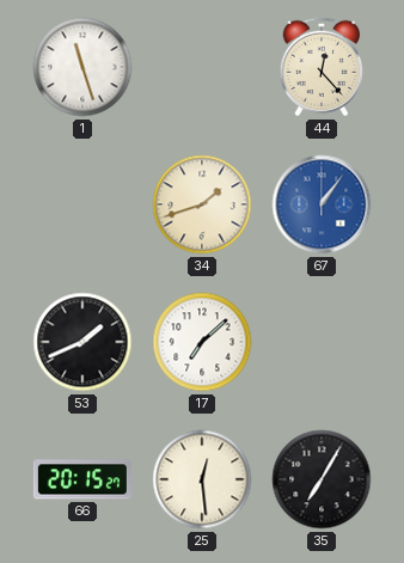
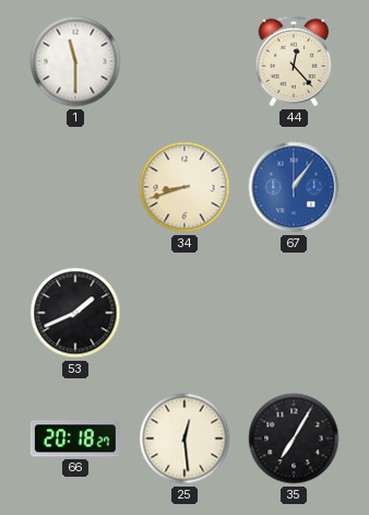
1: 11:27 -> 11:30
34: 1:42 -> 8:42
17: 7:08 -> none
66: 20:15 -> 20:18
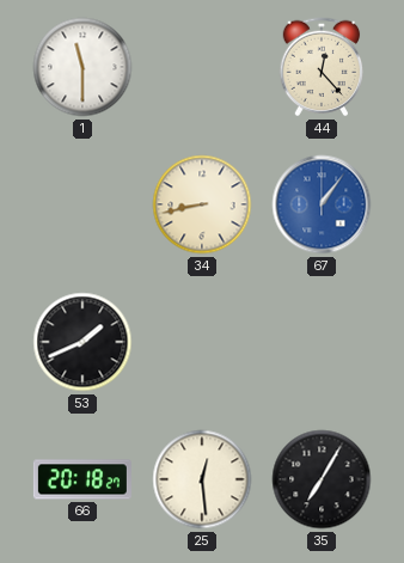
34: 8:42 -> 8:43
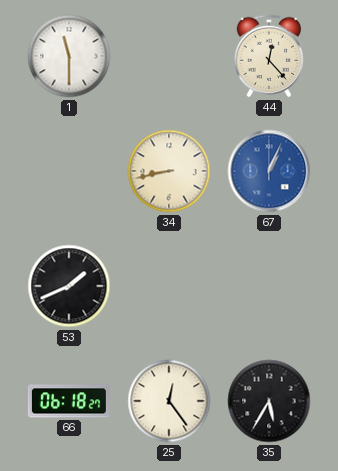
67: 1:06 -> 1:04
66: 20:18 -> 06:18
25: 12:29 -> 12:24
35: 7:05 -> 5:35
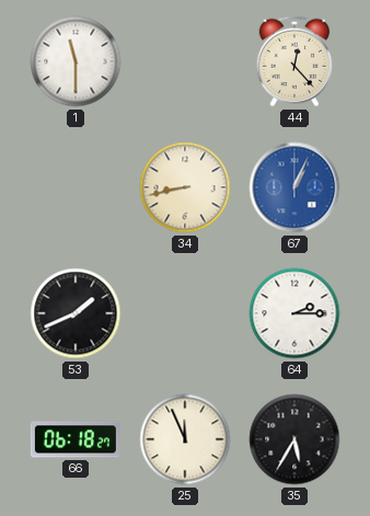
64: none -> 2:15
25: 12:24 -> 11:56
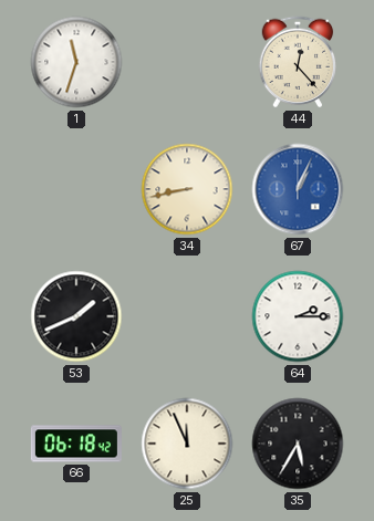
1: 11:30 -> 11:33
66: 06:18:27 -> 06:18:42
